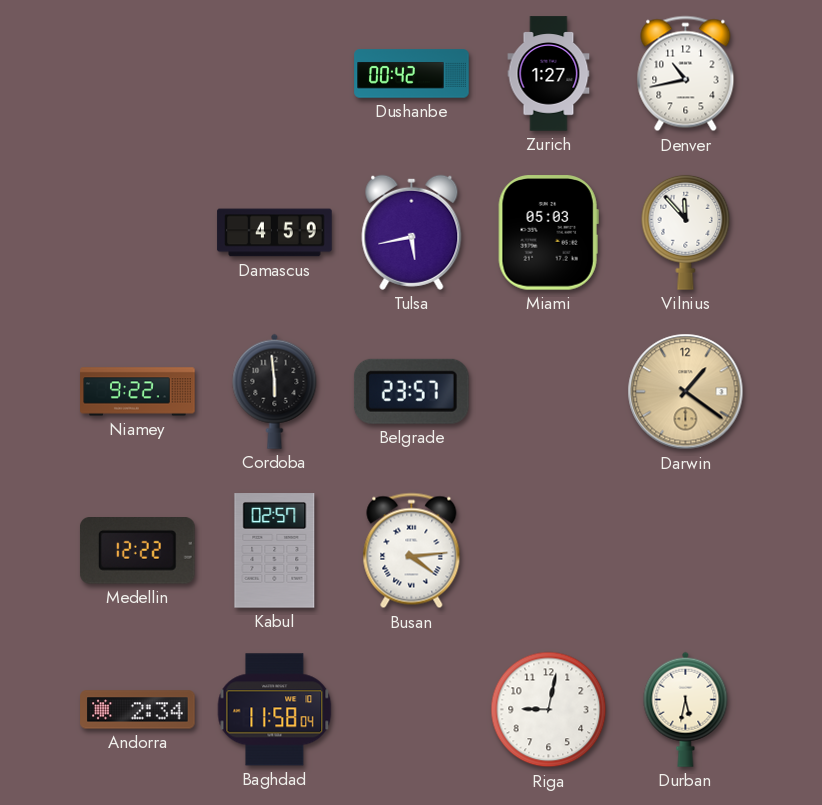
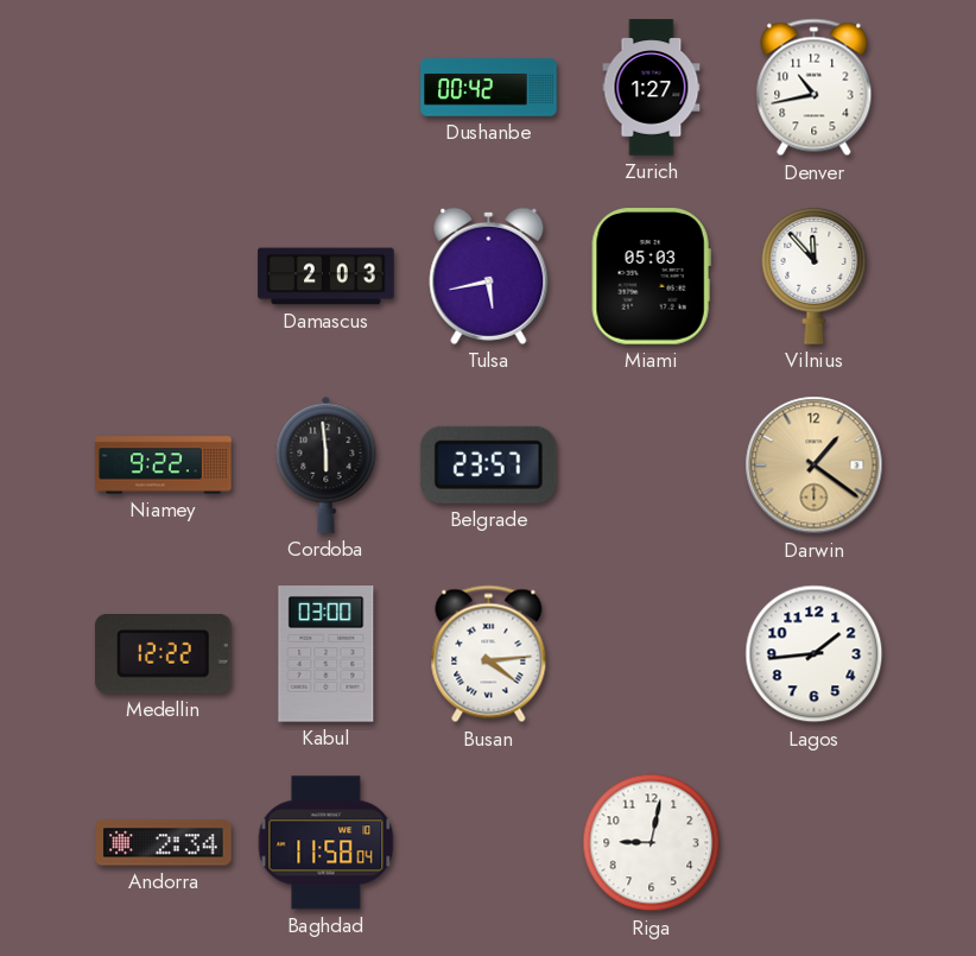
Damascus: 4:59 -> 2:03
Kabul: 02:57 -> 03:00
Lagos: none -> 1:44
Durban: 5:32 -> none
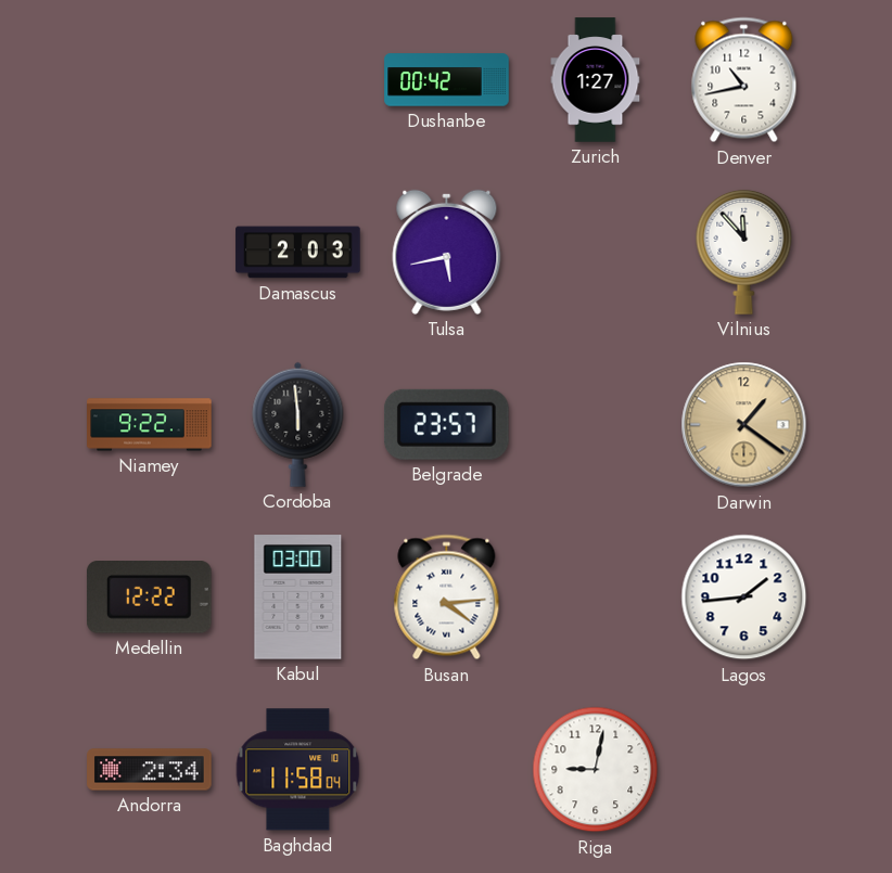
Miami: 05:03 -> none
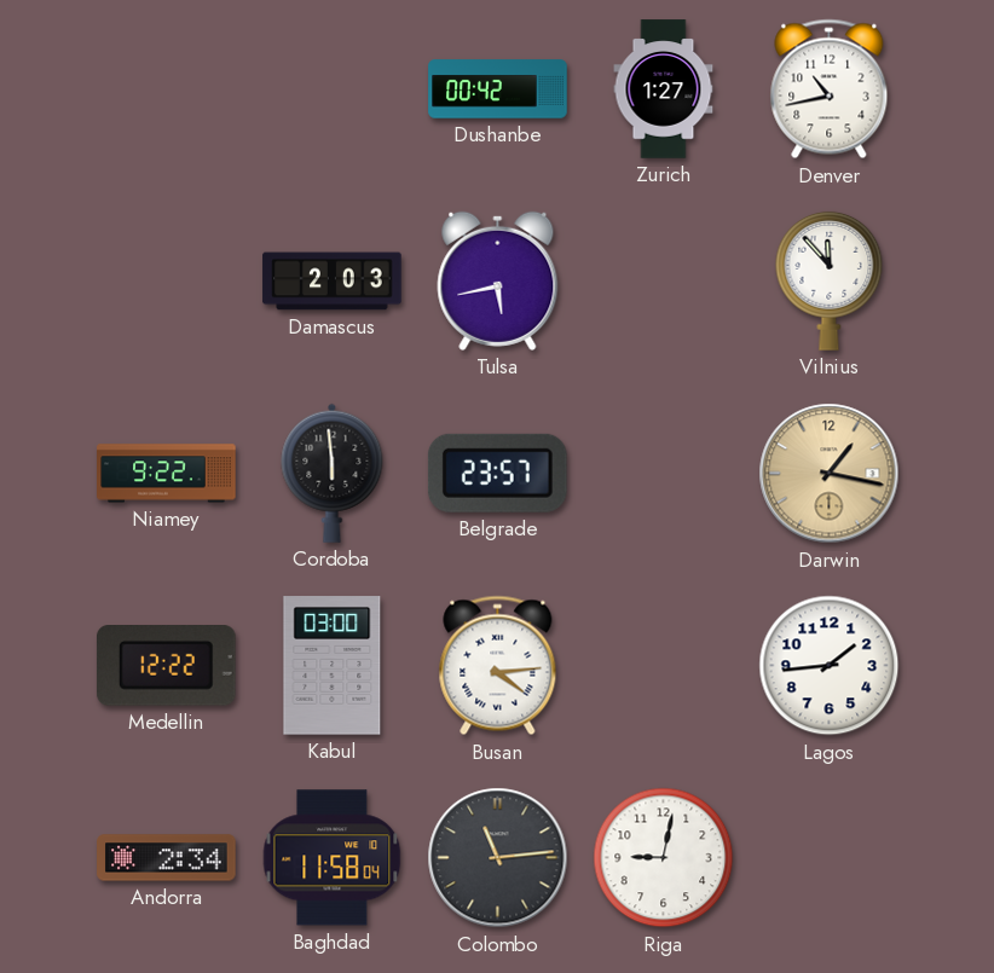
Darwin: 1:21 -> 1:17
Colombo: none -> 11:14
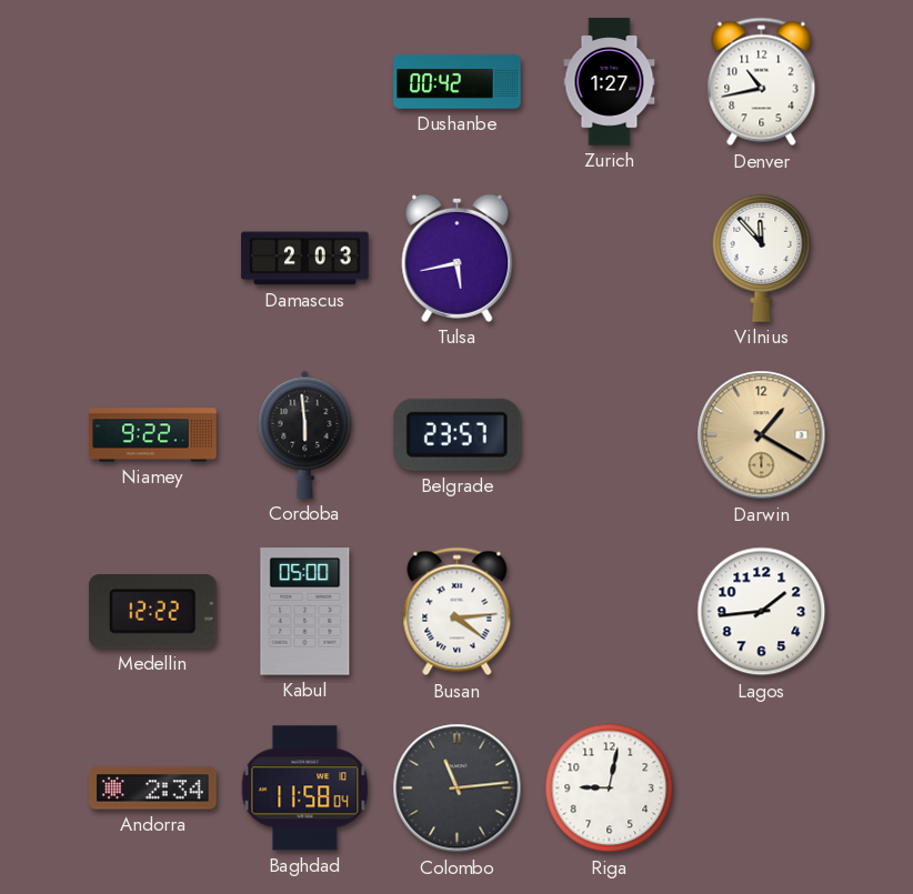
Darwin: 1:17 -> 1:20
Kabul: 03:00 -> 05:00
